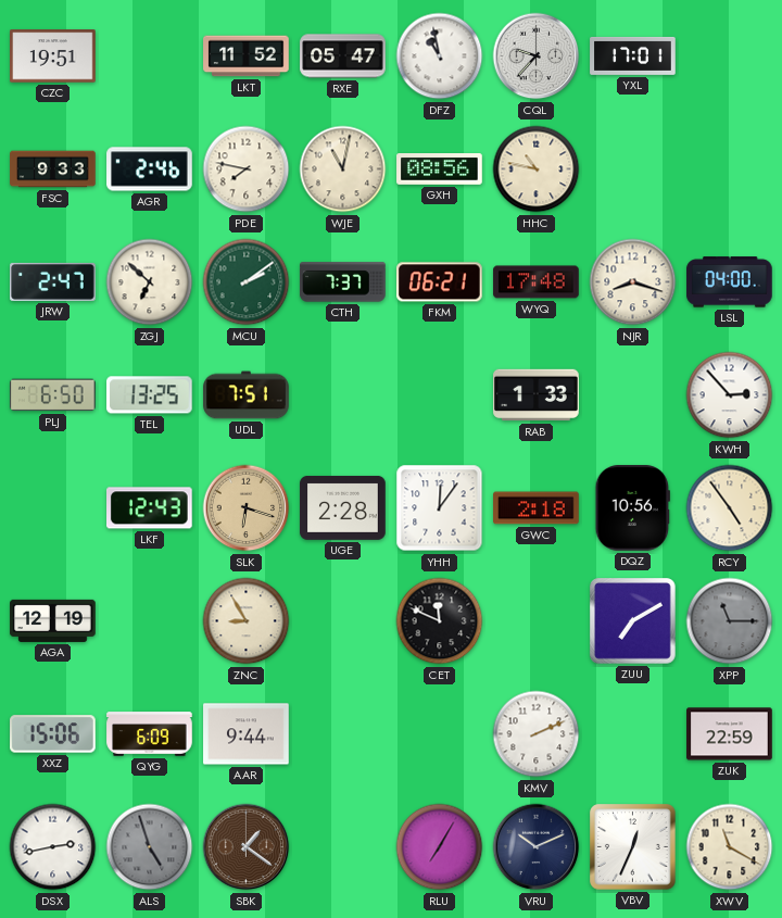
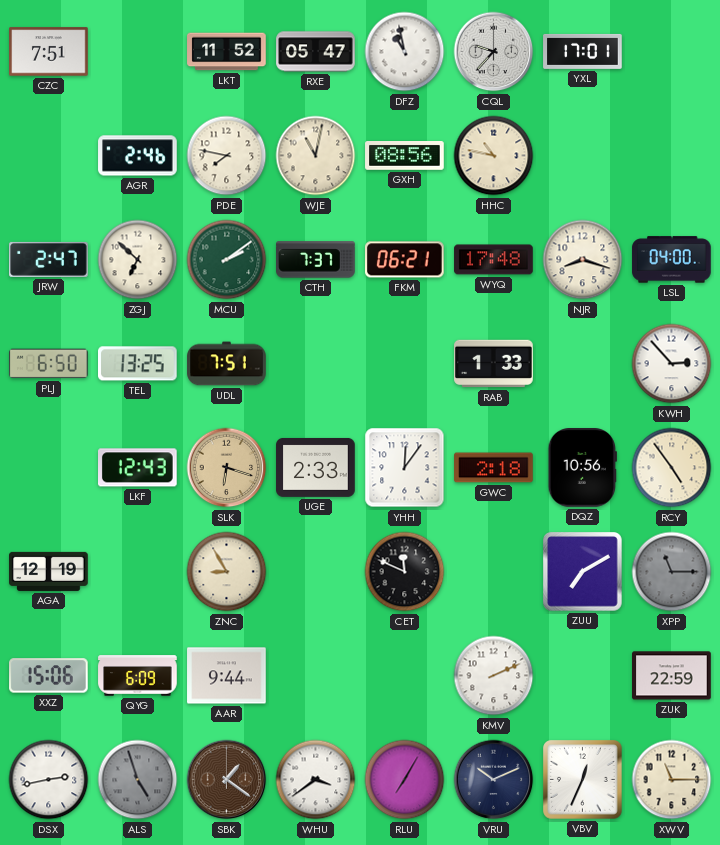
CZC: 19:51 -> 7:51
FSC: 9:33 -> none
UGE: 2:28 -> 2:33
WHU: none -> 3:39
XWV: 11:20 -> 11:15
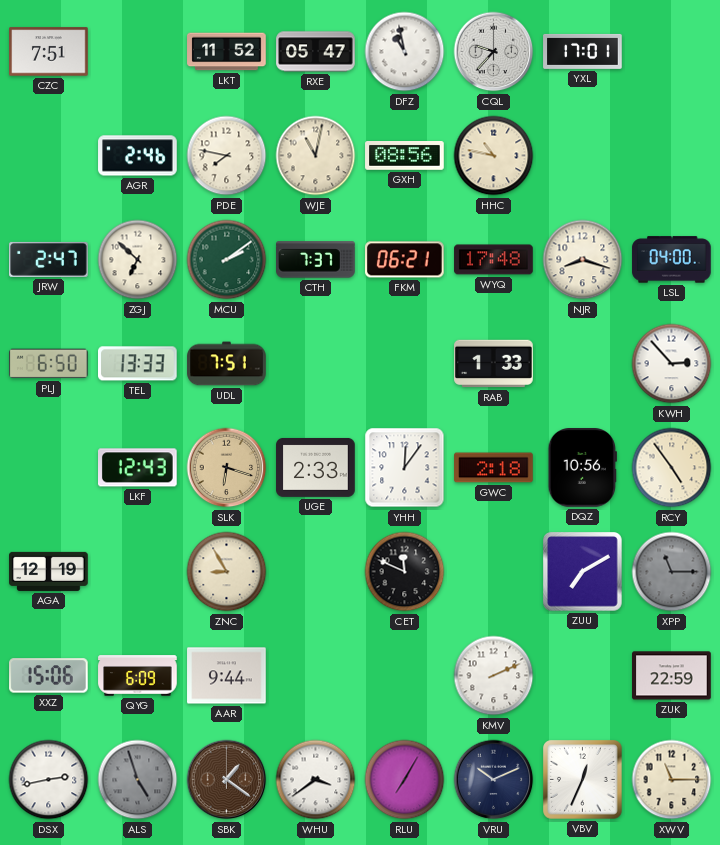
TEL: 13:25 -> 13:33
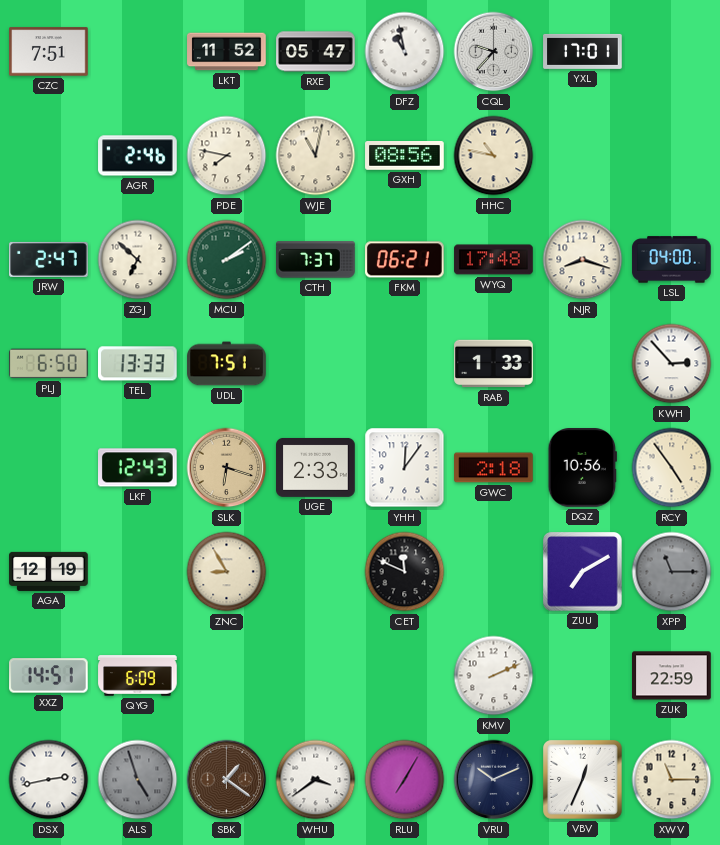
XXZ: 15:06 -> 14:51
AAR: 9:44 -> none
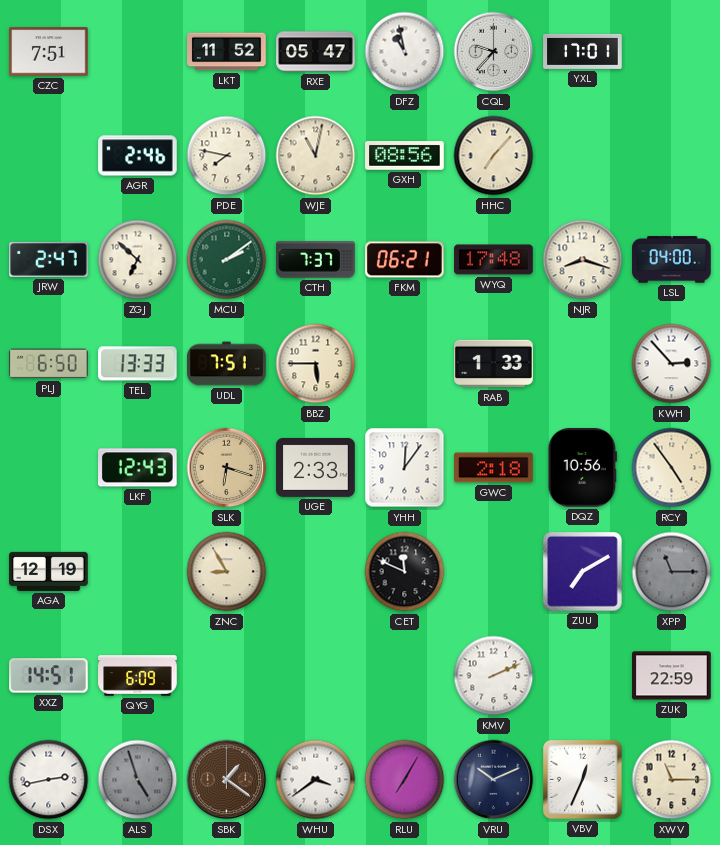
HHC: 10:47 -> 7:07
BBZ: none -> 5:45
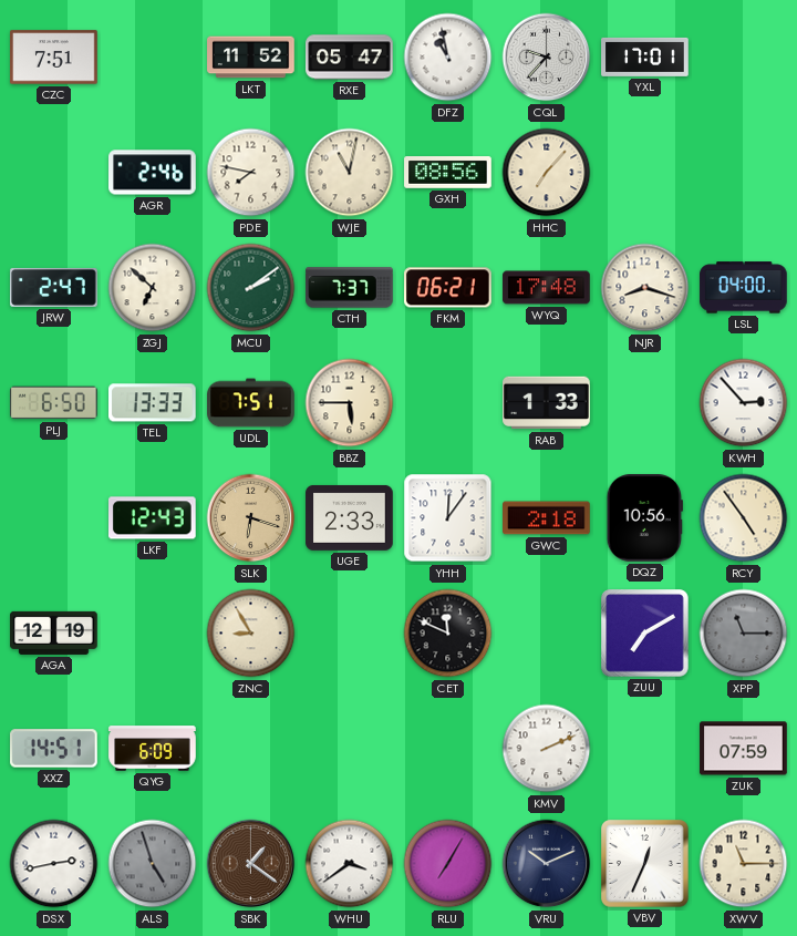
ZUK: 22:59 -> 07:59
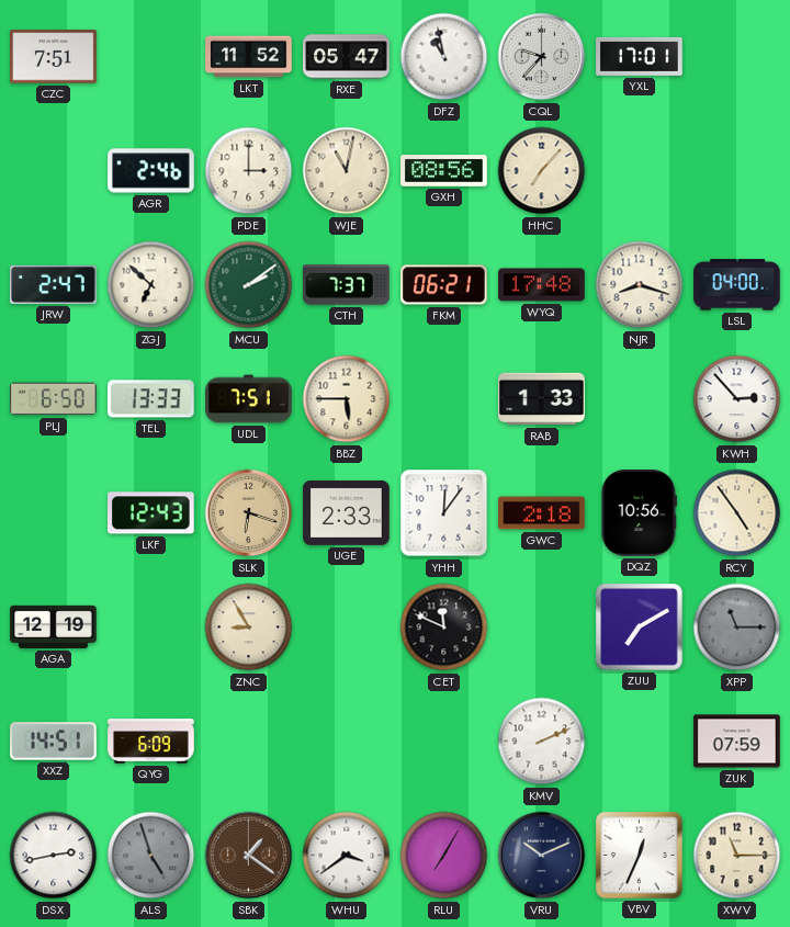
PDE: 7:47 -> 3:00
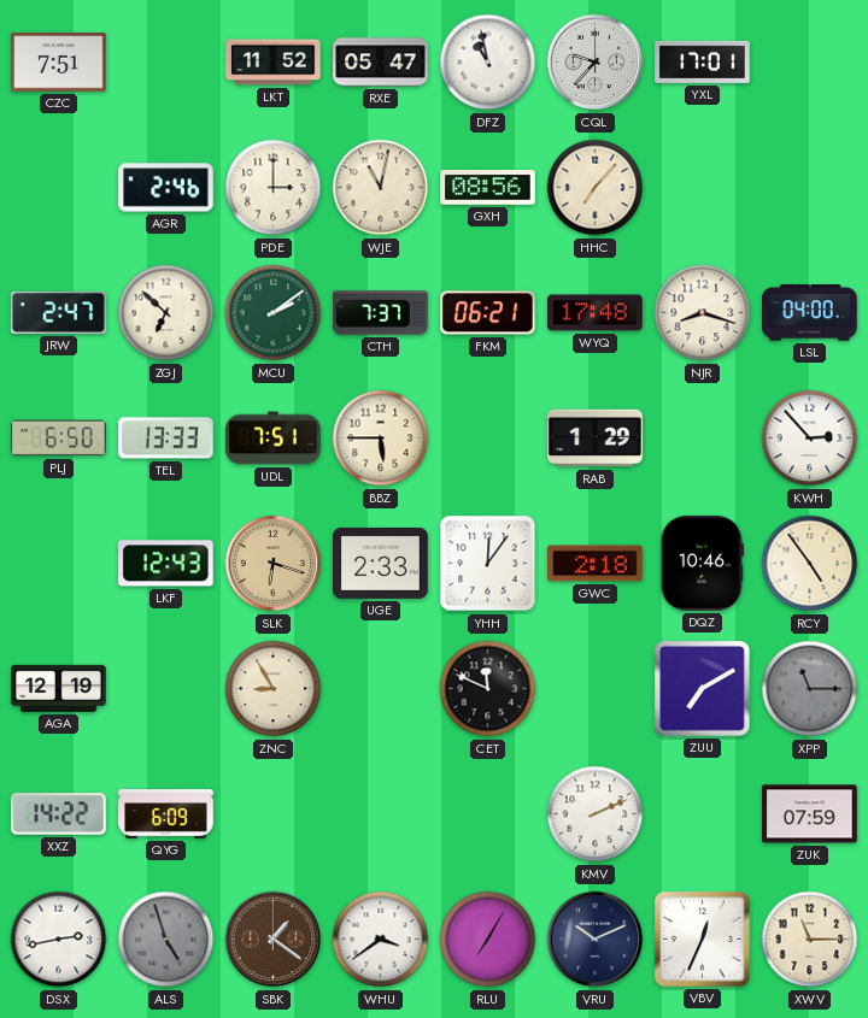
RAB: 1:33 -> 1:29
DQZ: 10:56 -> 10:46
XXZ: 14:51 -> 14:22
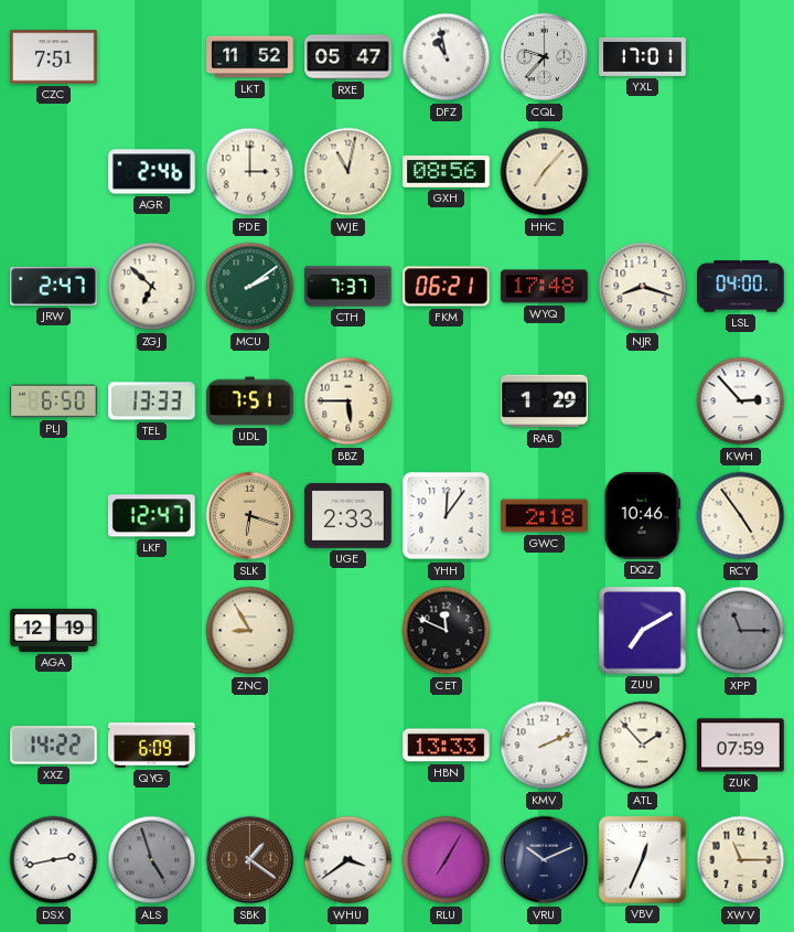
LKF: 12:43 -> 12:47
HBN: none -> 13:33
ATL: none -> 1:53
